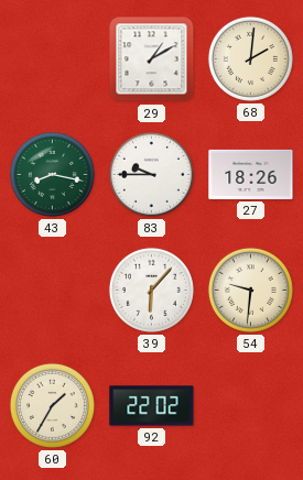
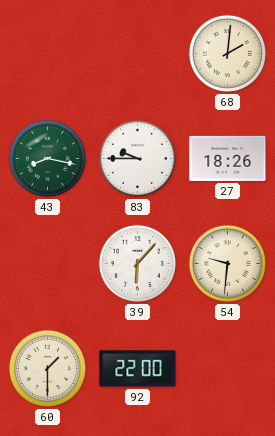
29: 1:10 -> none
60: 1:35 -> 1:30
92: 22:02 -> 22:00
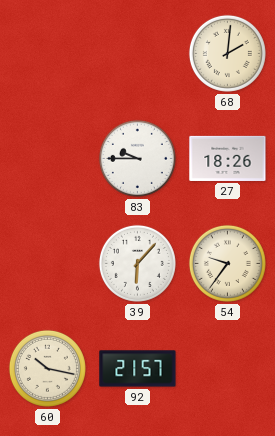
43: 8:17 -> none
54: 9:31 -> 9:36
60: 1:30 -> 10:17
92: 22:00 -> 21:57
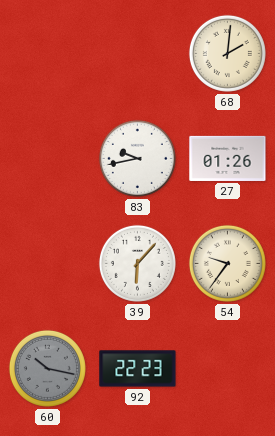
83: 9:45 -> 9:43
27: 18:26 -> 01:26
60 dial: cream -> grey
92: 21:57 -> 22:23
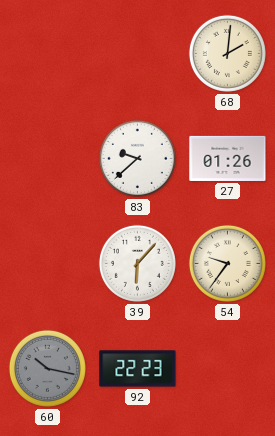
83: 9:43 -> 9:38
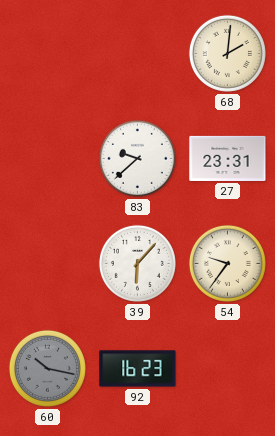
27: 01:26 -> 23:31
92: 22:23 -> 16:23
